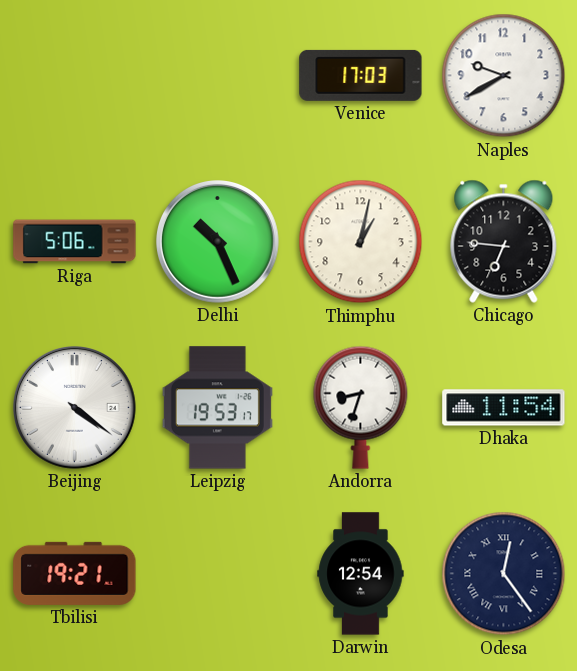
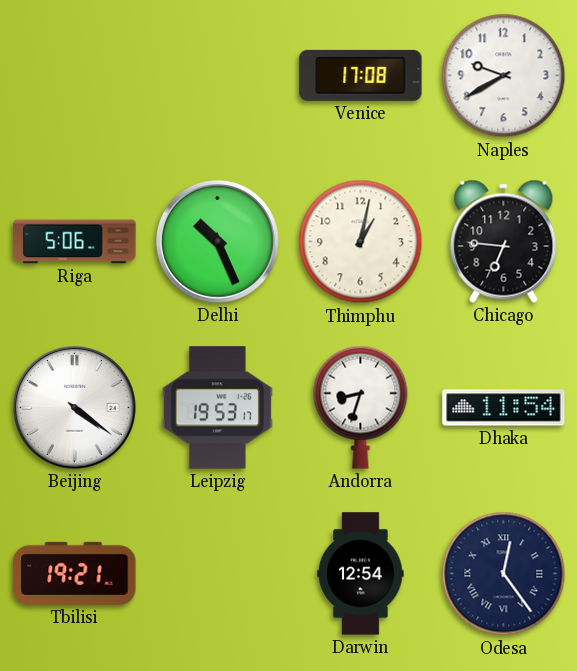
Venice: 17:03 -> 17:08
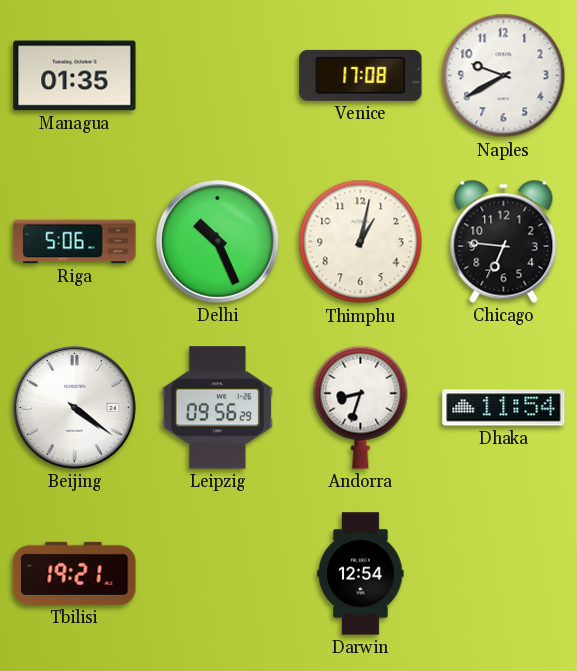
Managua: none -> 01:35
Leipzig: 19:53 -> 09:56
Odesa: 12:24 -> none
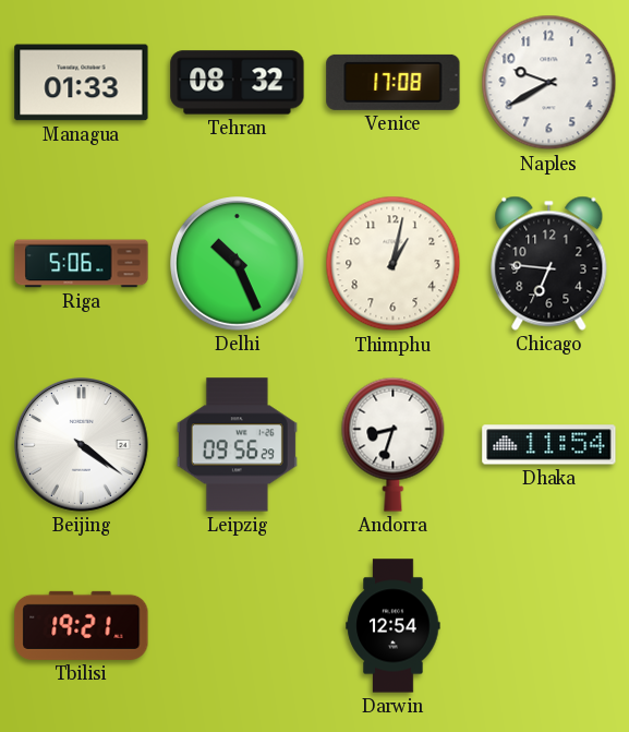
Managua: 01:35 -> 01:33
Tehran: none -> 08:32
